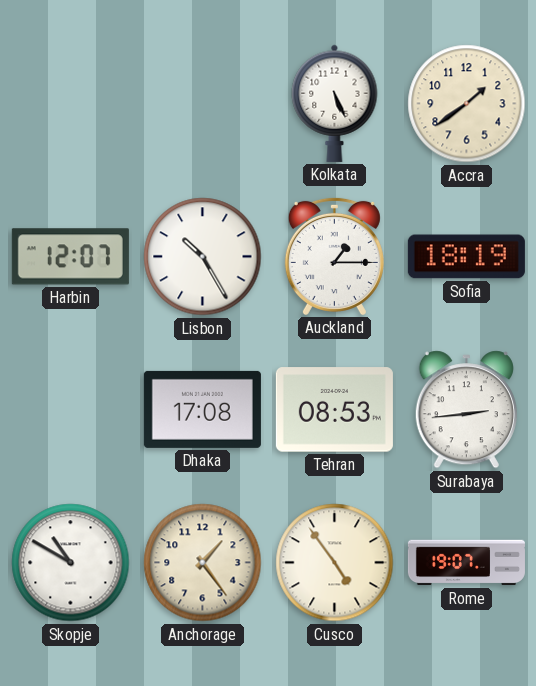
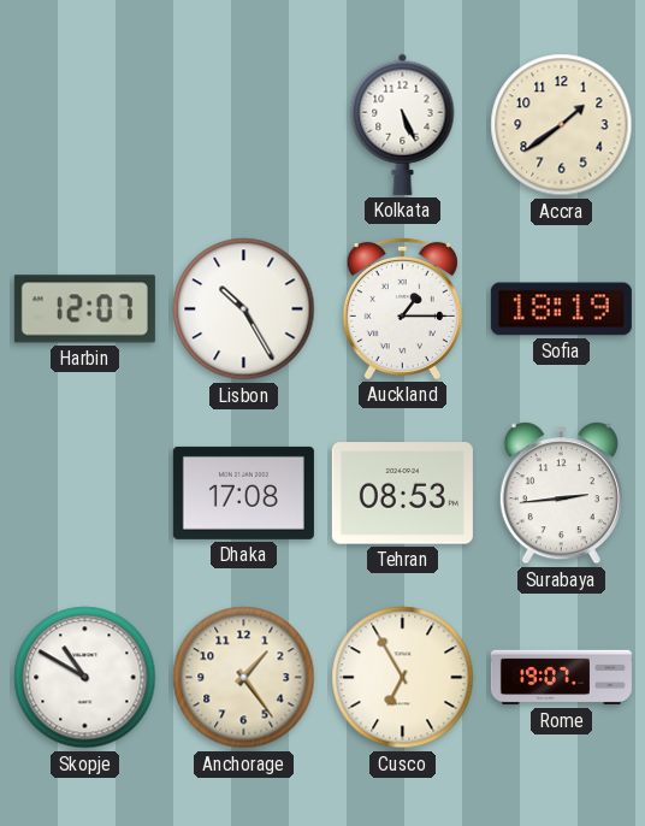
Cusco: 4:54 -> 6:55
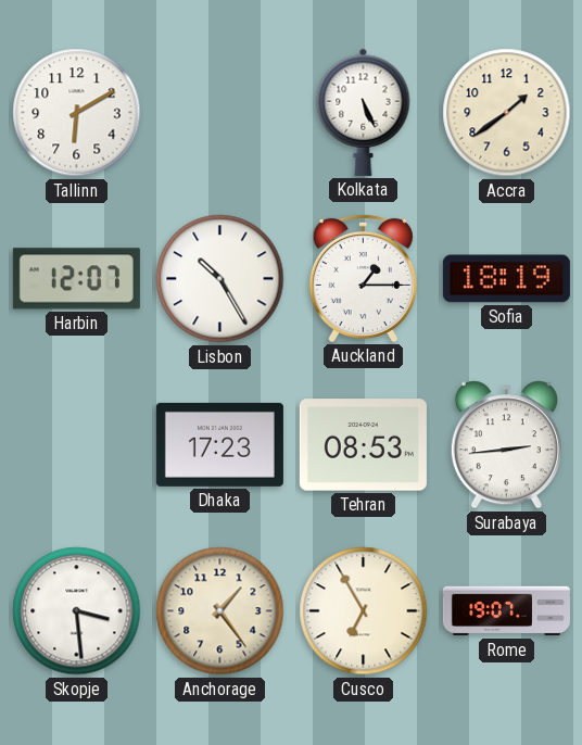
Tallinn: none -> 6:10
Dhaka: 17:08 -> 17:23
Skopje: 10:50 -> 3:29
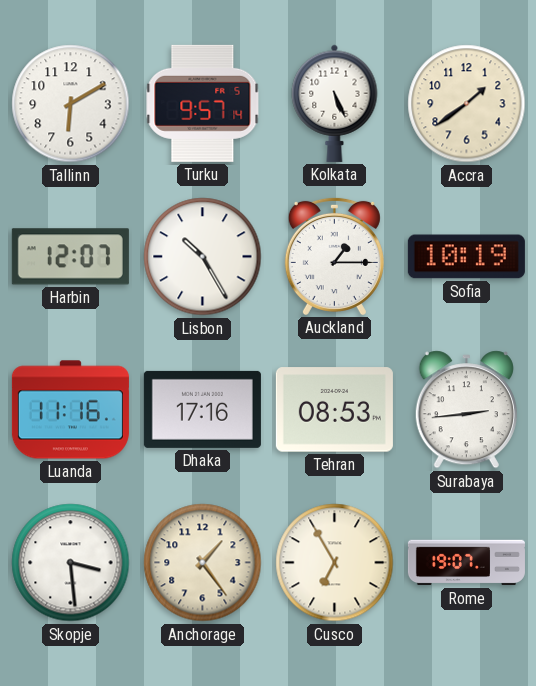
Turku: none -> 9:57
Sofia: 18:19 -> 10:19
Luanda: none -> 11:16
Dhaka: 17:23 -> 17:16
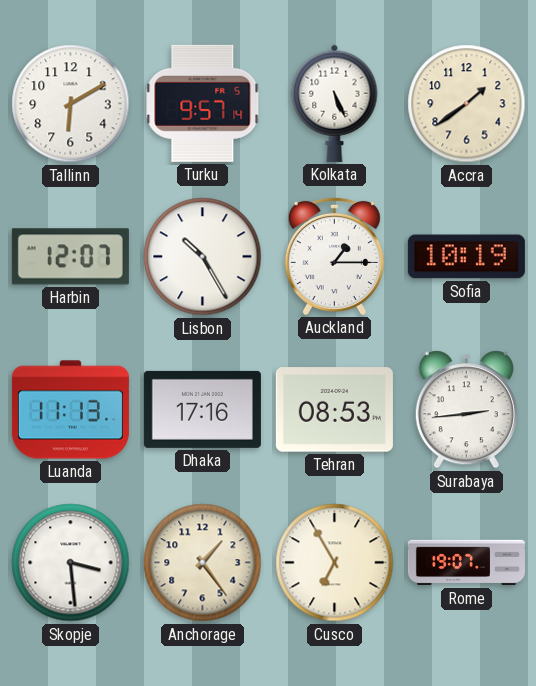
Luanda: 11:16 -> 11:13
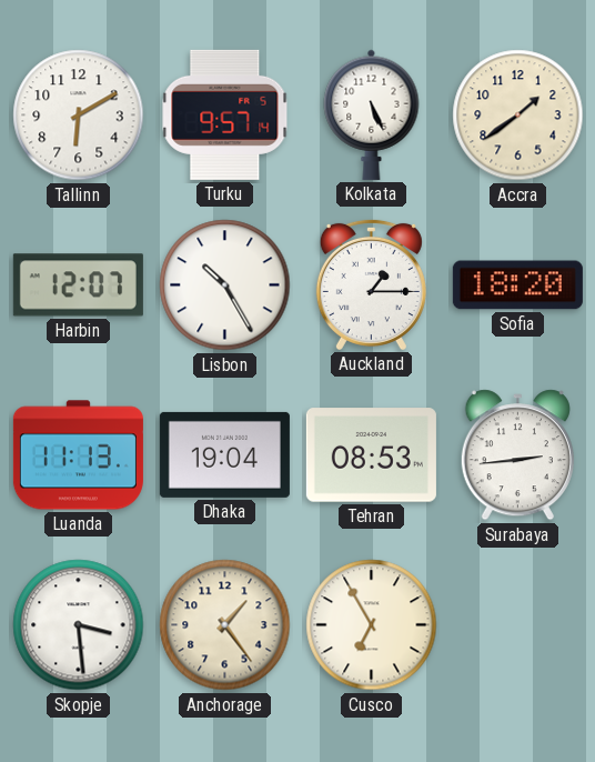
Sofia: 10:19 -> 18:20
Dhaka: 17:16 -> 19:04
Rome: 19:07 -> none
